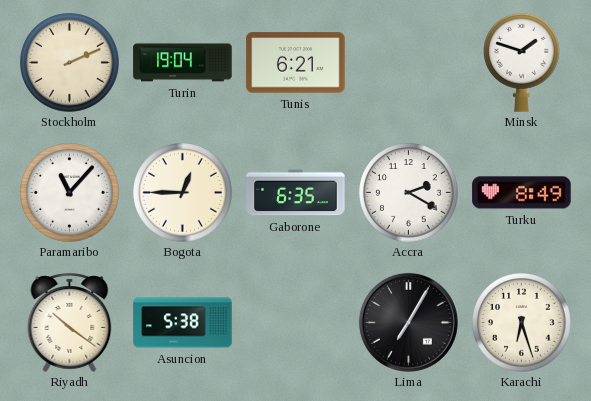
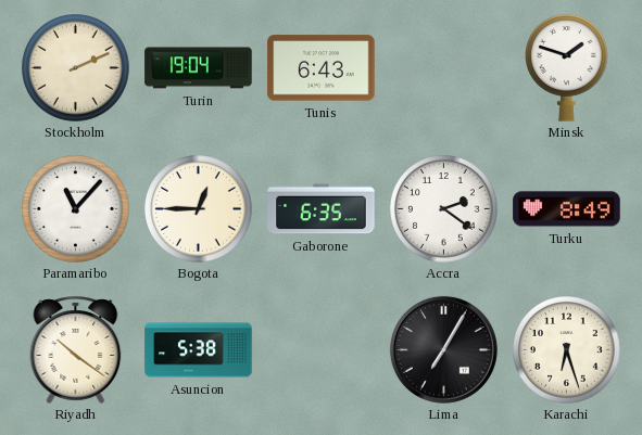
Tunis: 6:21 -> 6:43
Accra: 2:20 -> 2:21
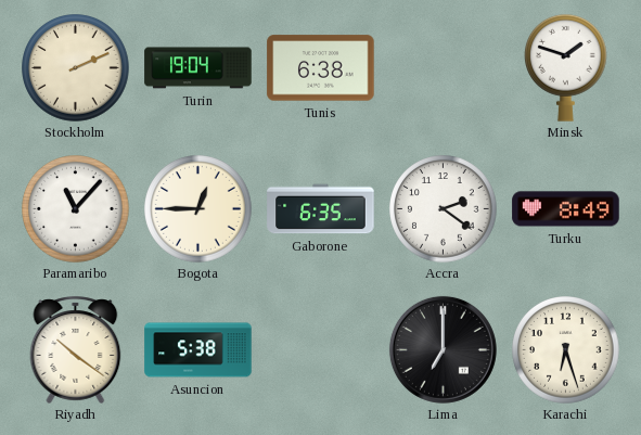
Tunis: 6:43 -> 6:38
Lima: 7:05 -> 7:00
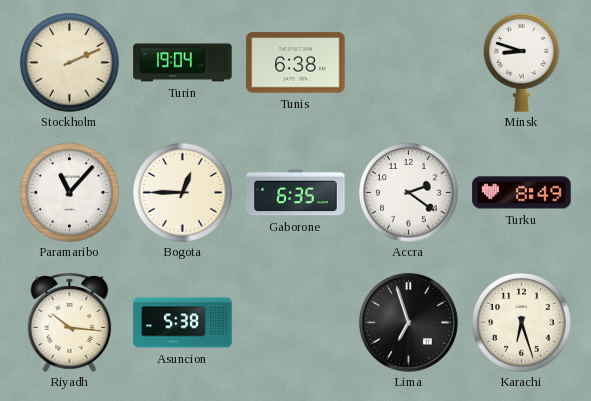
Minsk: 1:48 -> 8:48
Riyadh: 10:21 -> 10:16
Lima: 7:00 -> 6:57
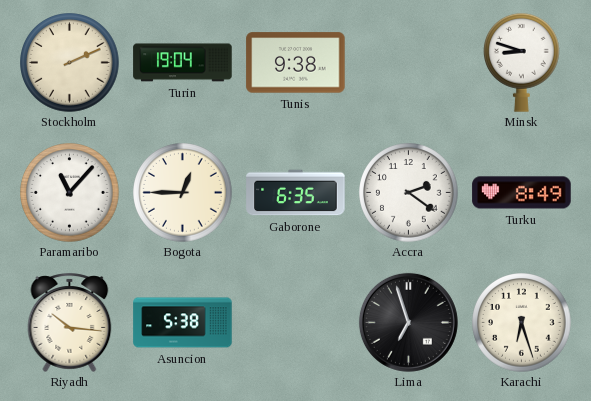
Tunis: 6:38 -> 9:38
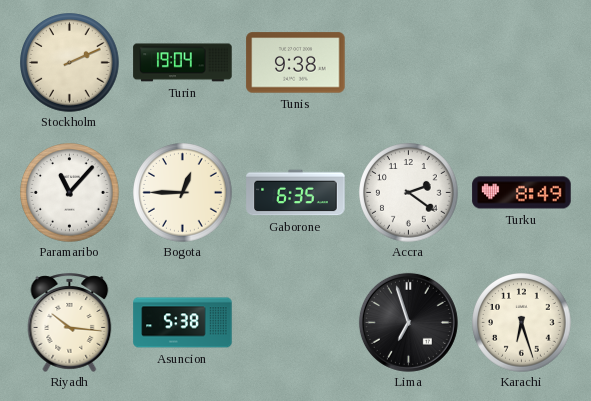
Minsk: 8:48 -> none
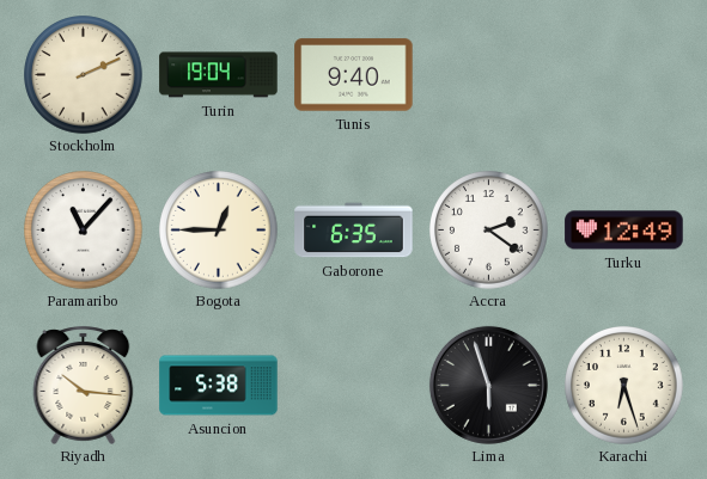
Tunis: 9:38 -> 9:40
Turku: 8:49 -> 12:49
Lima: 6:57 -> 5:57
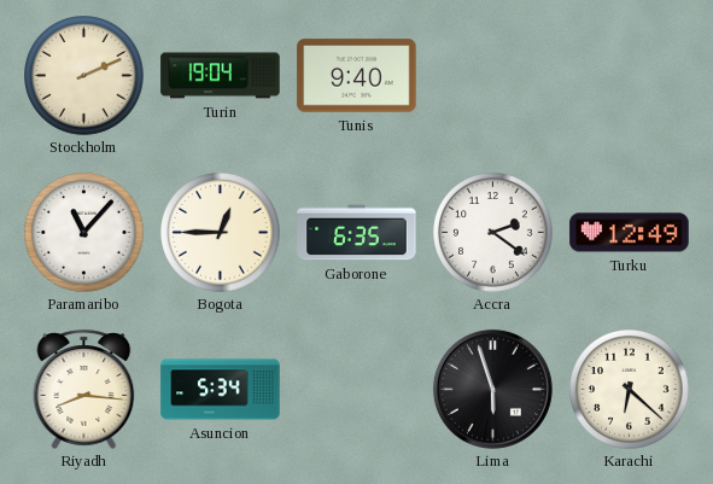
Riyadh: 10:16 -> 8:16
Asuncion: 5:38 -> 5:34
Karachi: 6:27 -> 6:22
